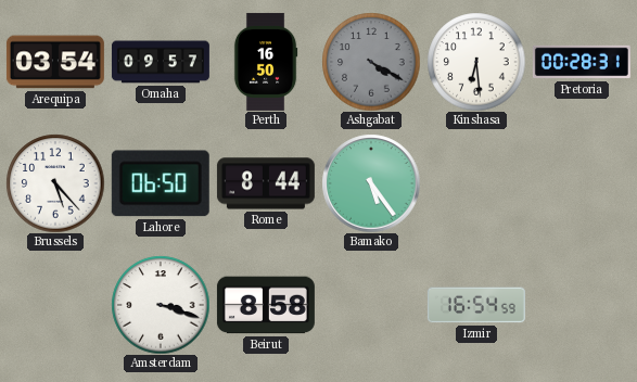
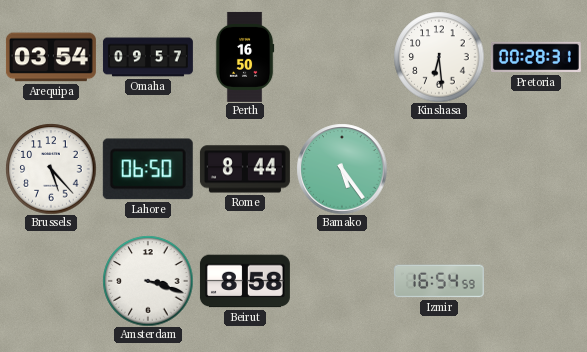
Ashgabat: 4:20 -> none
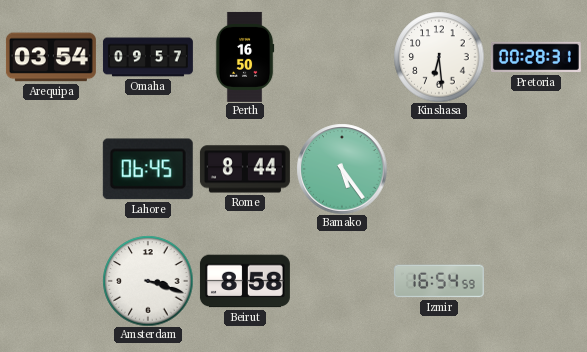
Brussels: 5:23 -> none
Lahore: 06:50 -> 06:45
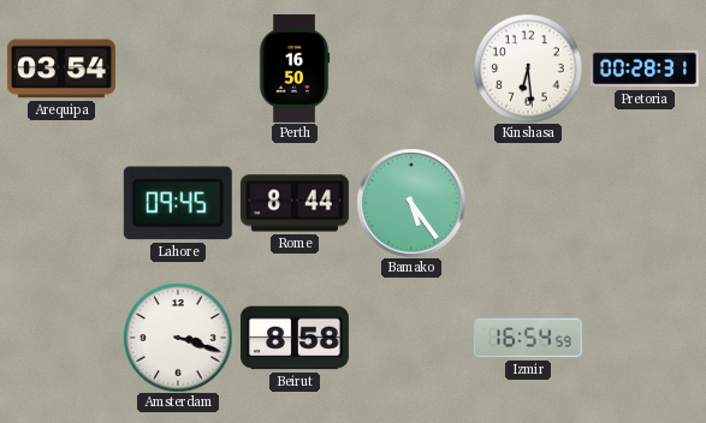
Omaha: 09:57 -> none
Lahore: 06:45 -> 09:45
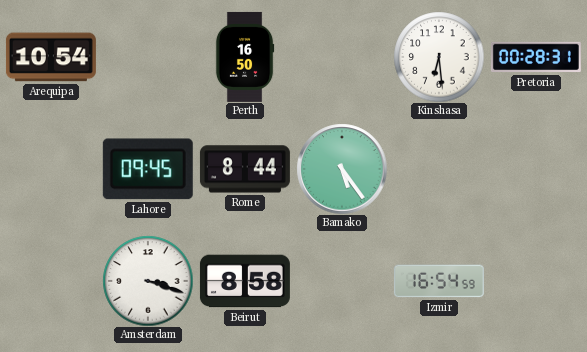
Arequipa: 03:54 -> 10:54
